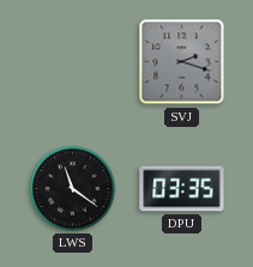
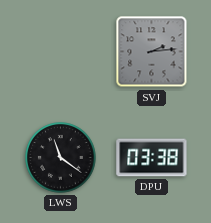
SVJ: 2:18 -> 2:14
DPU: 03:35 -> 03:38
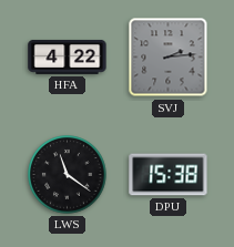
HFA: none -> 4:22
DPU: 03:38 -> 15:38
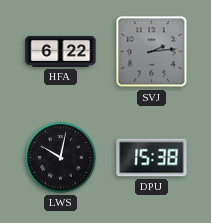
HFA: 4:22 -> 6:22
LWS: 11:21 -> 10:02
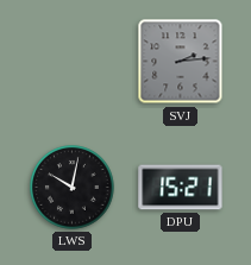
HFA: 6:22 -> none
DPU: 15:38 -> 15:21
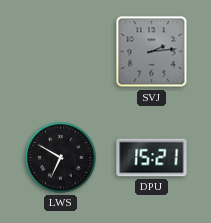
LWS: 10:02 -> 6:50
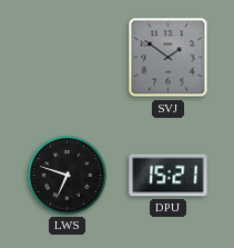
SVJ: 2:14 -> 1:51
LWS: 6:50 -> 6:48
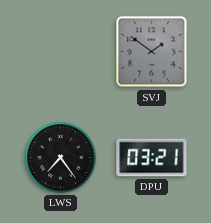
LWS: 6:48 -> 7:24
DPU: 15:21 -> 03:21
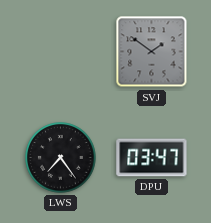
DPU: 03:21 -> 03:47
